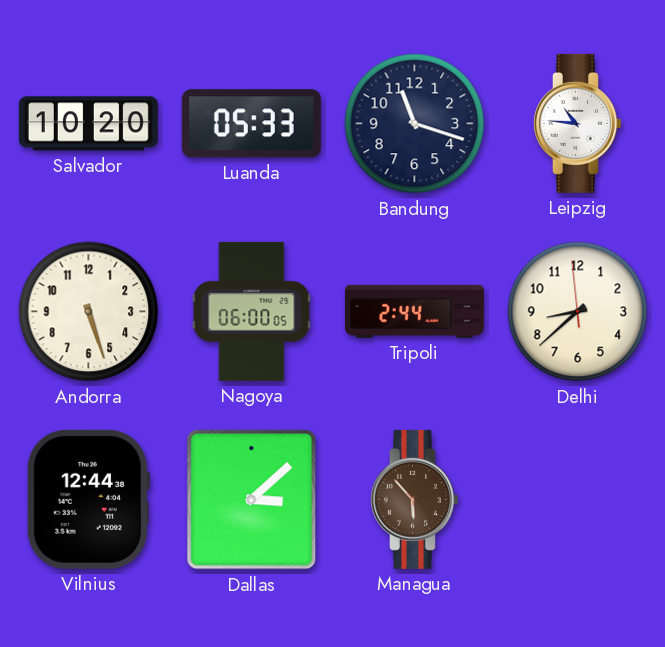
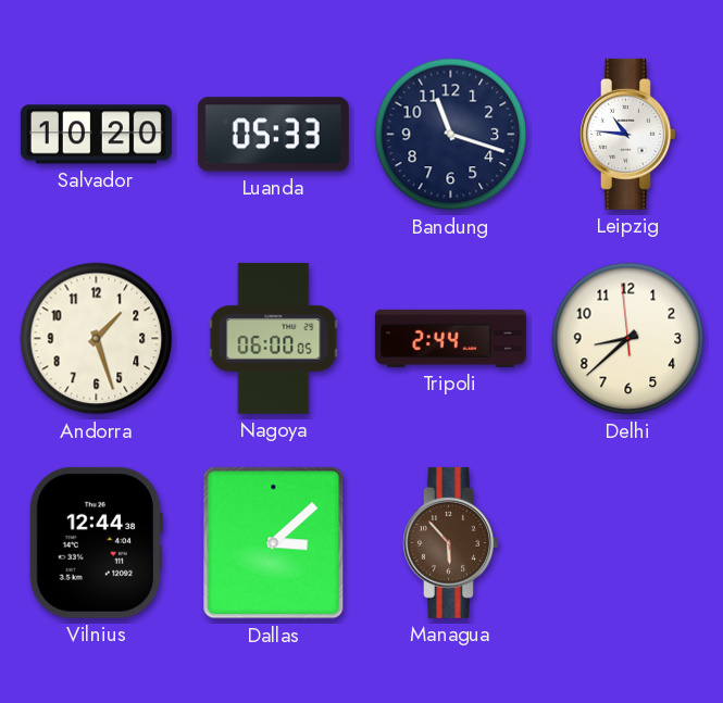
Andorra: 5:27 -> 1:27
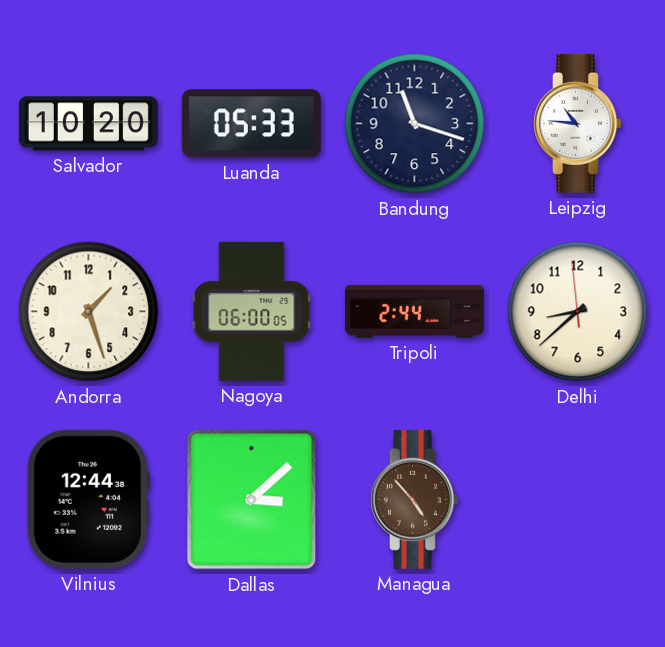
Managua: 5:53 -> 4:53
